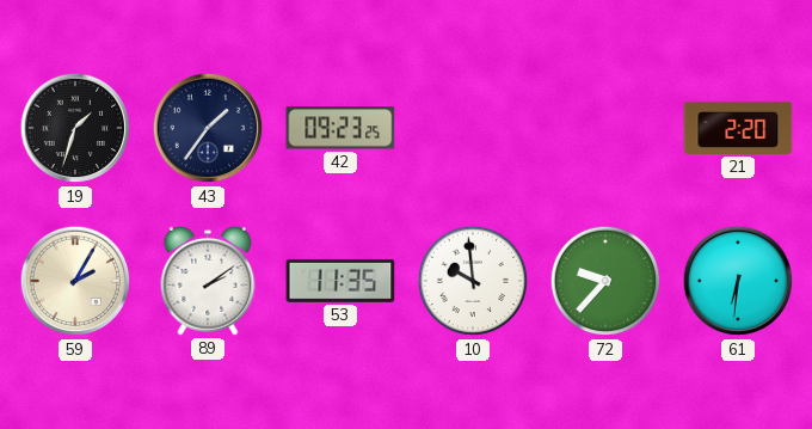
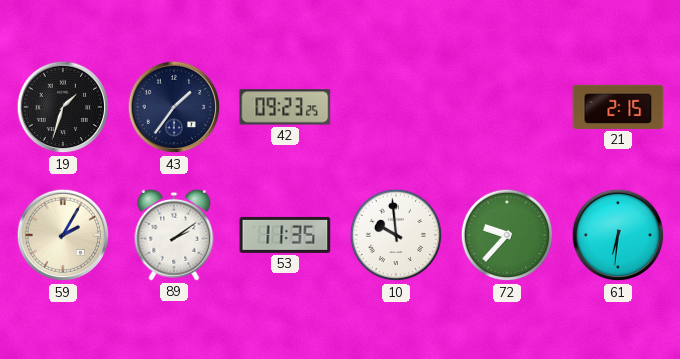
21: 2:20 -> 2:15
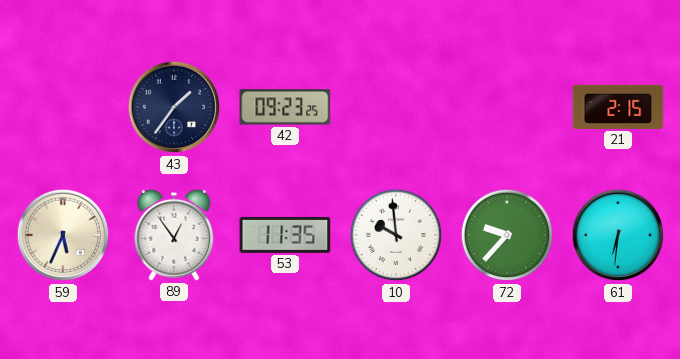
19: 1:33 -> none
59: 2:05 -> 5:34
89: 2:09 -> 12:54
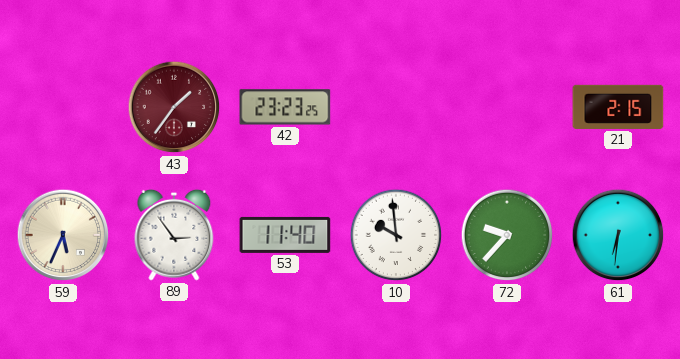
43 dial: navy -> burgundy
42: 09:23 -> 23:23
89: 12:54 -> 2:54
53: 11:35 -> 11:40
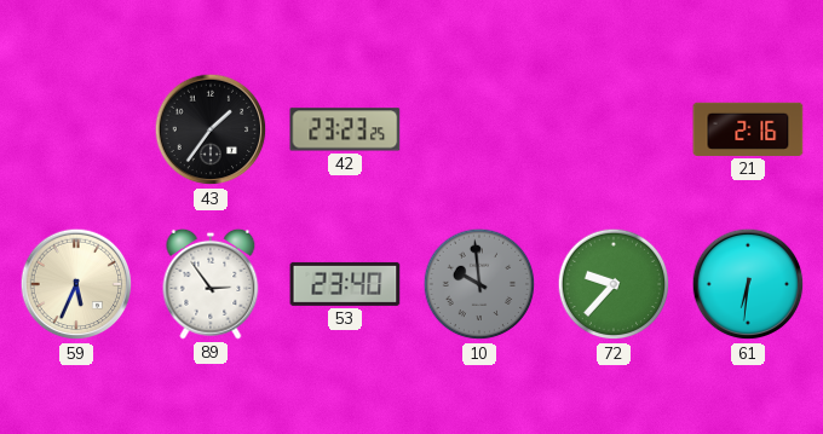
43 dial: burgundy -> black
21: 2:15 -> 2:16
53: 11:40 -> 23:40
10 dial: white -> grey
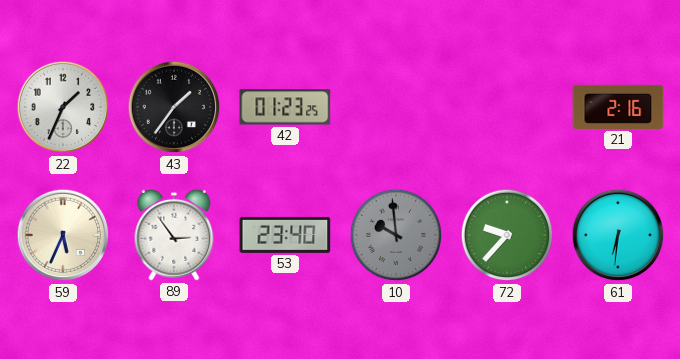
22: none -> 1:34
42: 23:23 -> 01:23
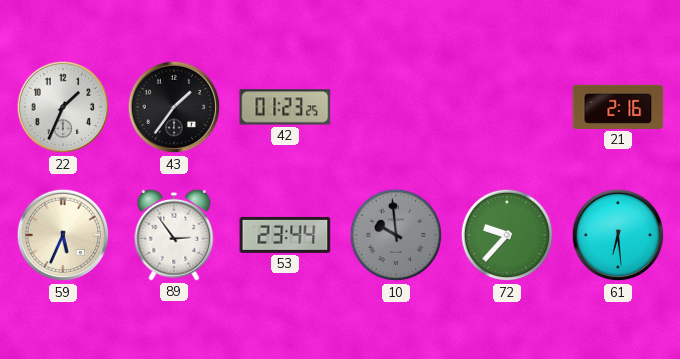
53: 23:40 -> 23:44
61: 6:31 -> 6:29
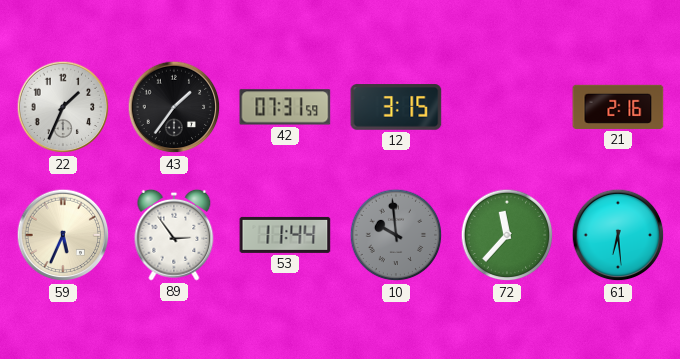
42: 01:23 -> 07:31
12: none -> 3:15
53: 23:44 -> 11:44
72: 9:37 -> 11:37
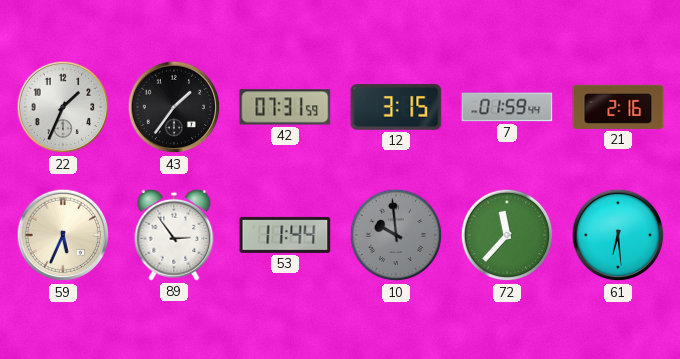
7: none -> 01:59
